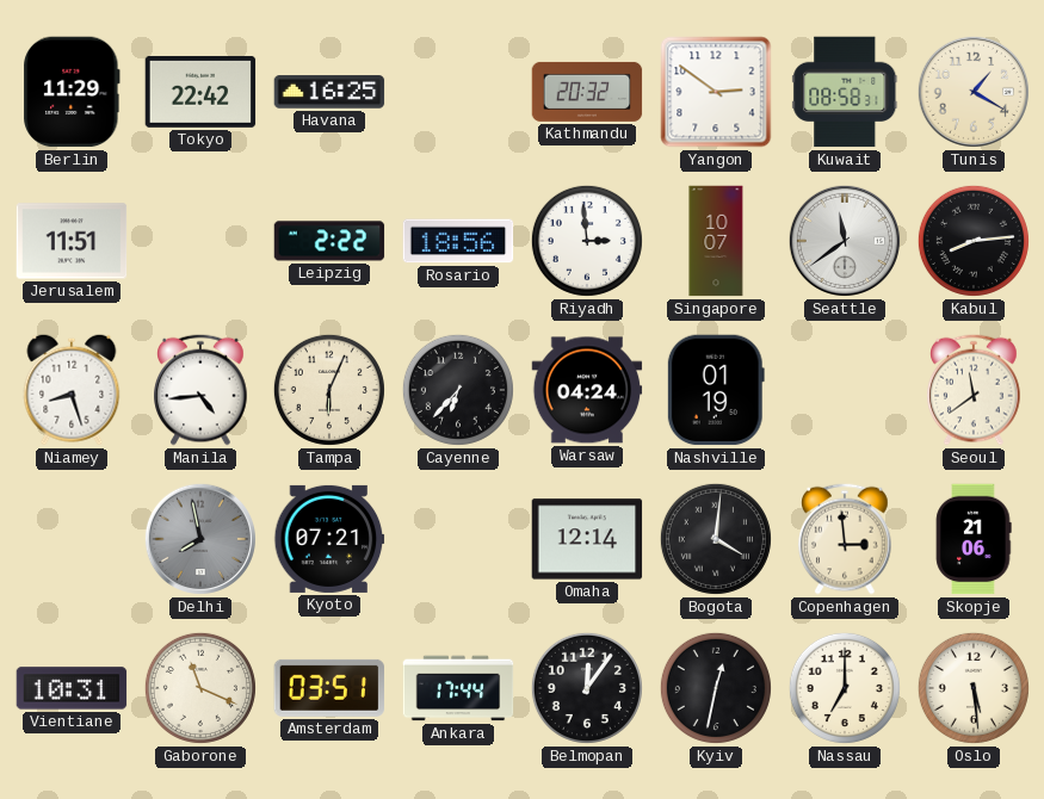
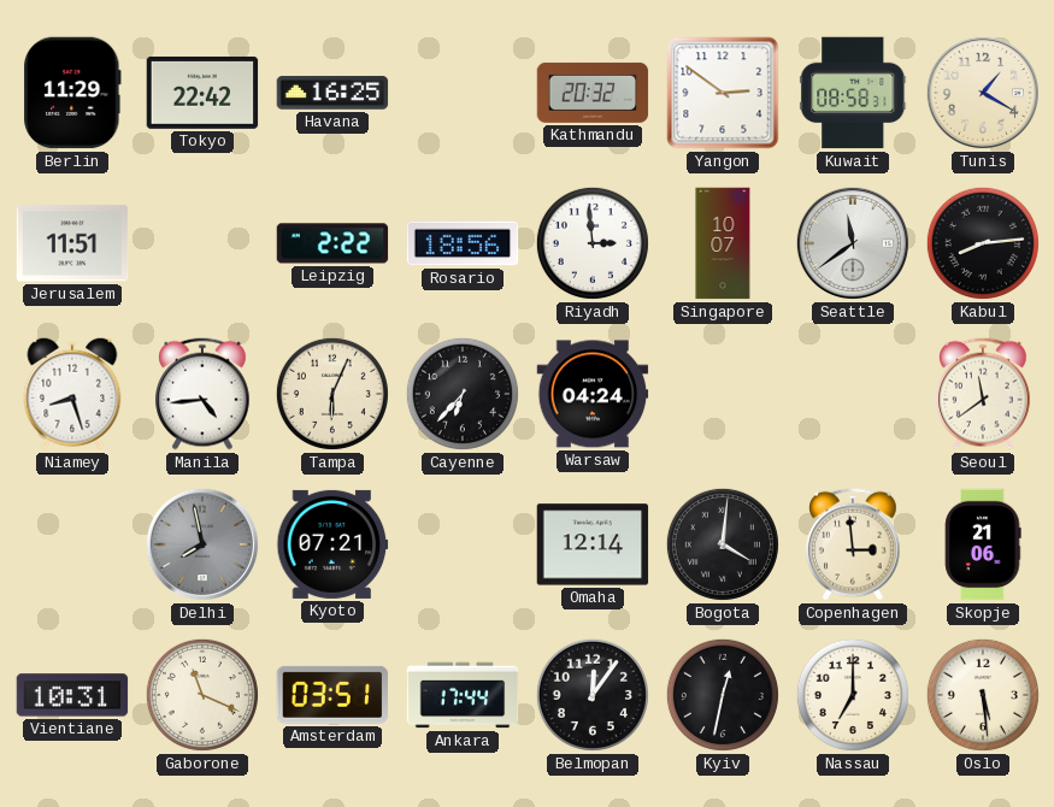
Nashville: 01:19 -> none
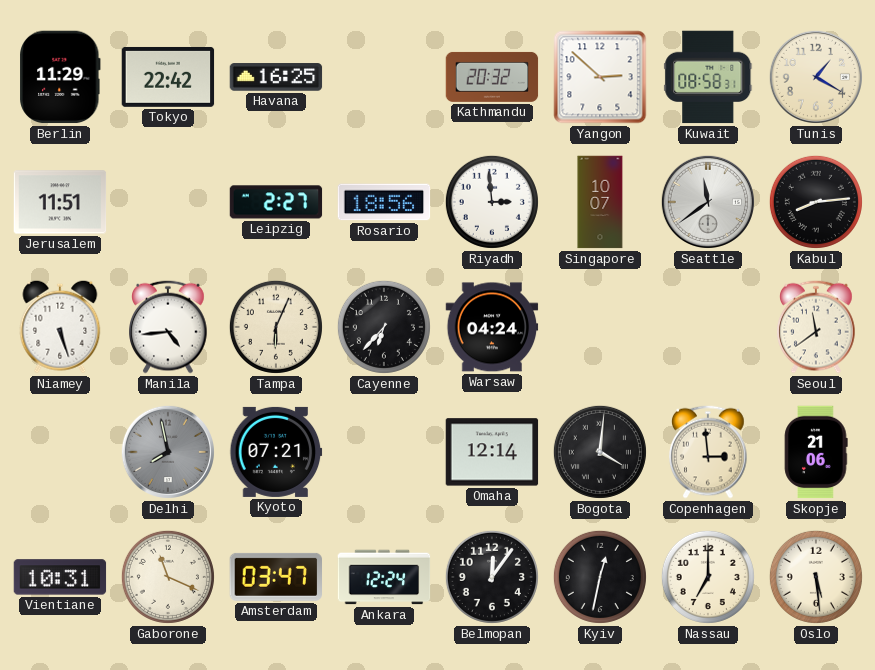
Yangon: 2:51 -> 2:52
Leipzig: 2:22 -> 2:27
Niamey: 8:27 -> 5:27
Amsterdam: 03:51 -> 03:47
Ankara: 17:44 -> 12:24
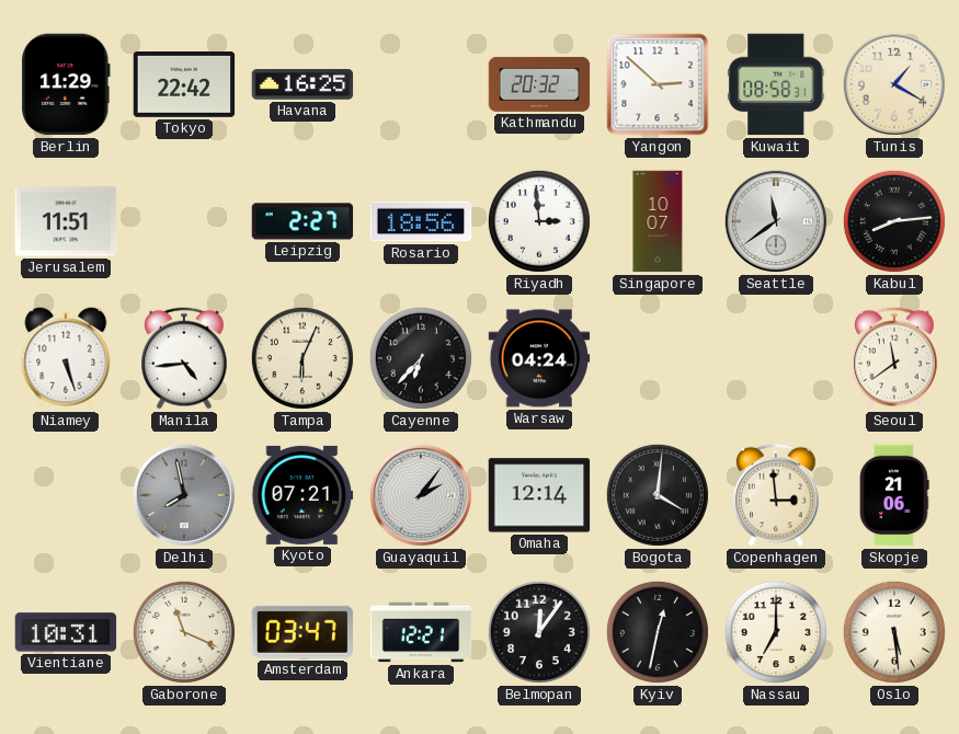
Guayaquil: none -> 2:06
Ankara: 12:24 -> 12:21
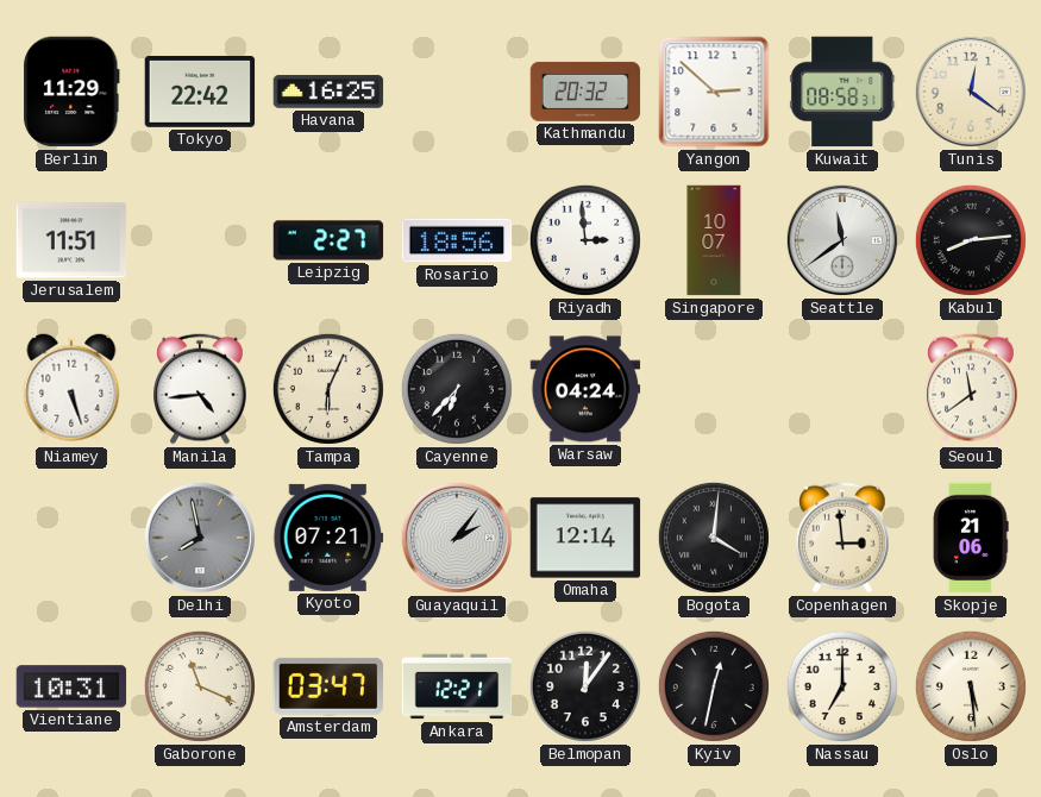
Tunis: 1:20 -> 12:21
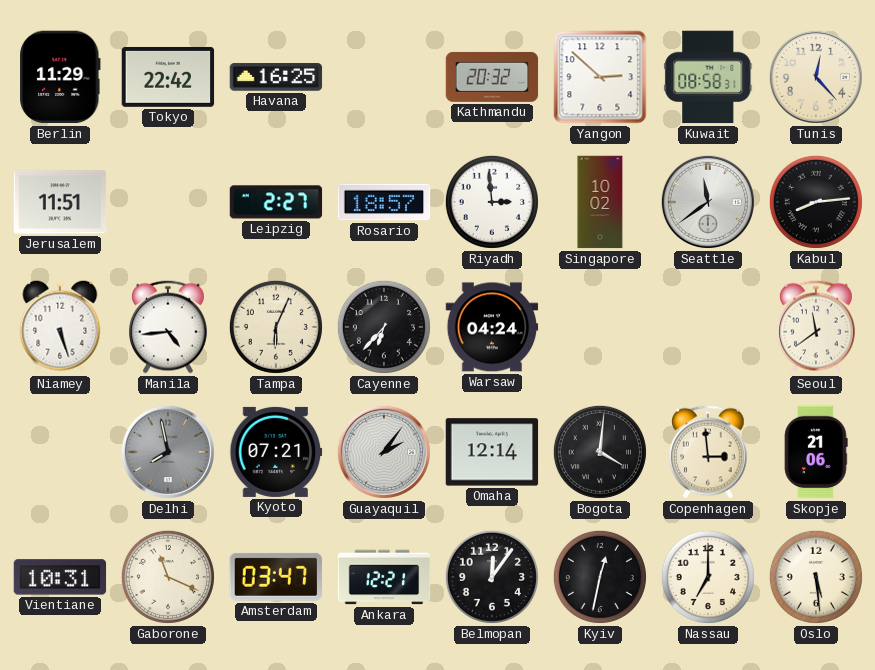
Tunis: 12:21 -> 12:23
Rosario: 18:56 -> 18:57
Singapore: 10:07 -> 10:02
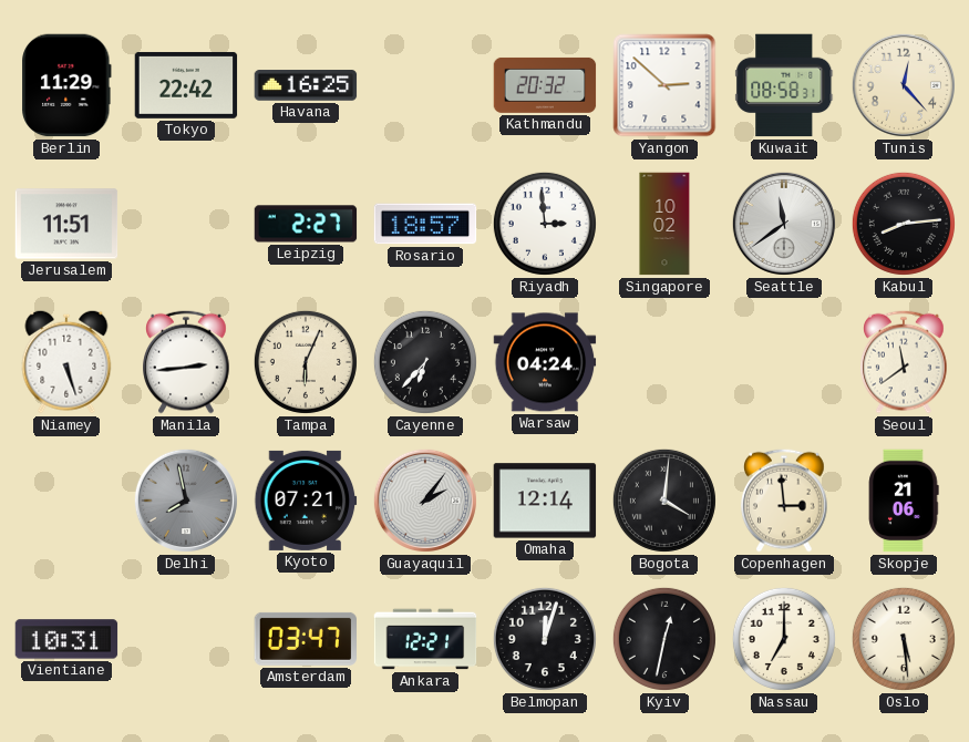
Manila: 4:44 -> 2:44
Gaborone: 11:19 -> none
Belmopan: 12:06 -> 12:03
